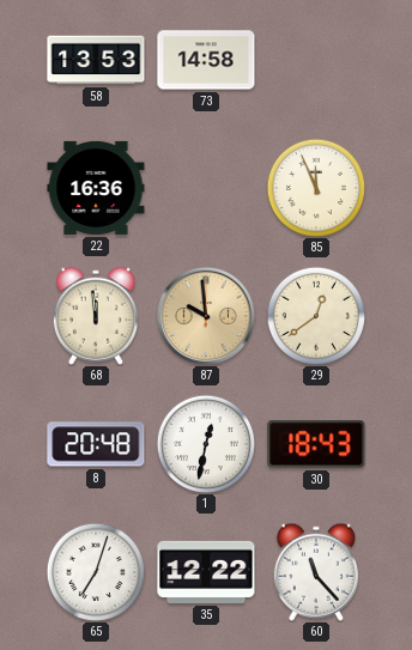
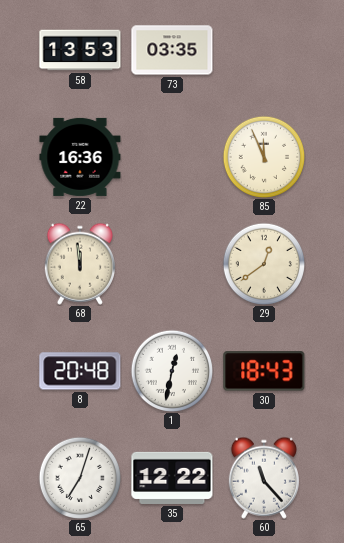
73: 14:58 -> 03:35
87: 9:59 -> none
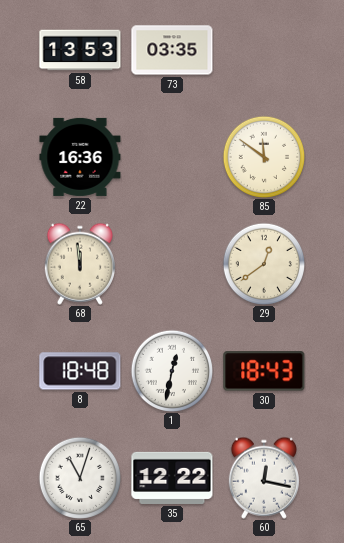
85: 11:56 -> 11:51
8: 20:48 -> 18:48
65: 7:03 -> 11:03
60: 11:23 -> 12:17
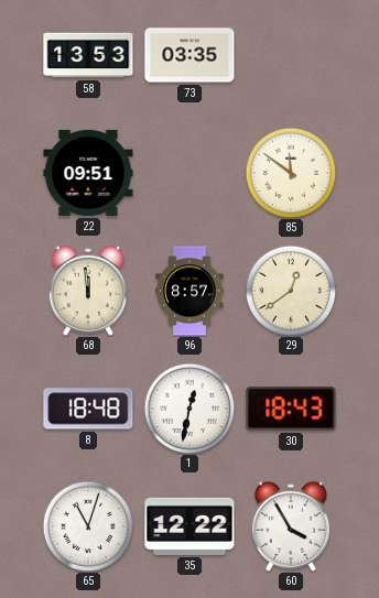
22: 16:36 -> 09:51
96: none -> 8:57
60: 12:17 -> 3:55
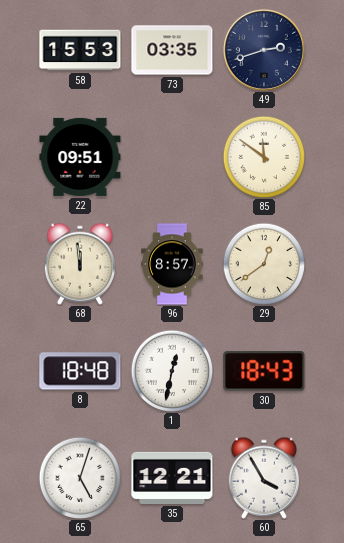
58: 13:53 -> 15:53
49: none -> 2:42
65: 11:03 -> 5:03
35: 12:22 -> 12:21
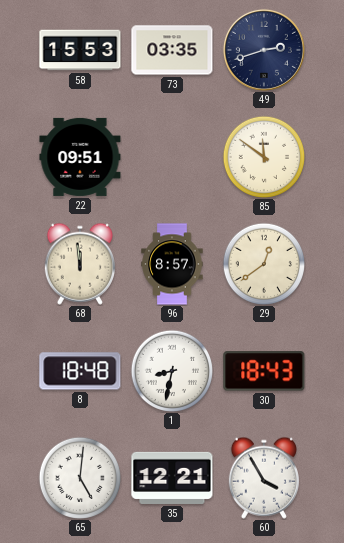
1: 12:32 -> 8:32
65: 5:03 -> 5:01
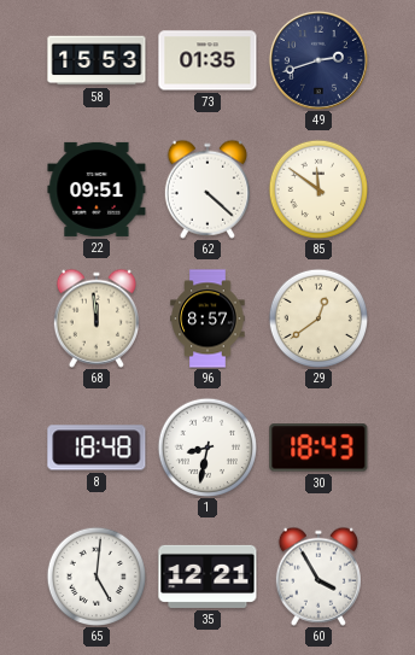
73: 03:35 -> 01:35
62: none -> 4:22
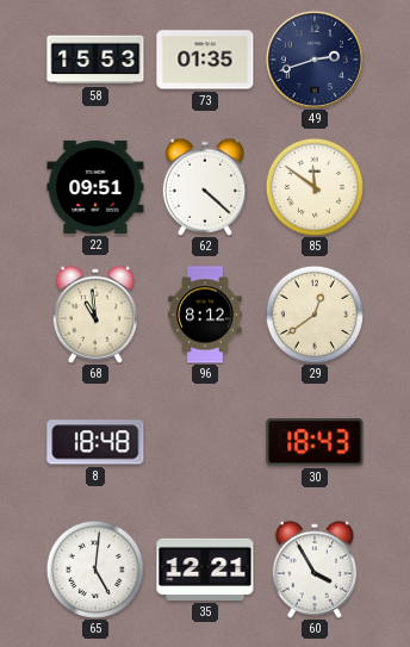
68: 11:59 -> 10:59
96: 8:57 -> 8:12
1: 8:32 -> none
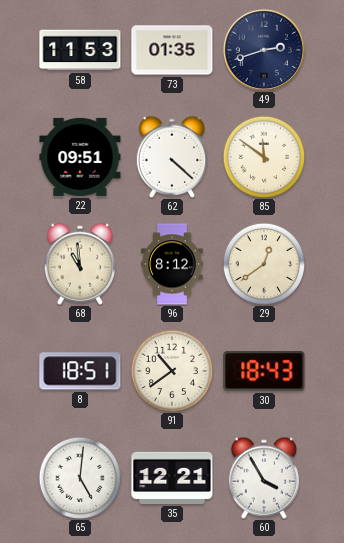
58: 15:53 -> 11:53
8: 18:48 -> 18:51
91: none -> 10:39
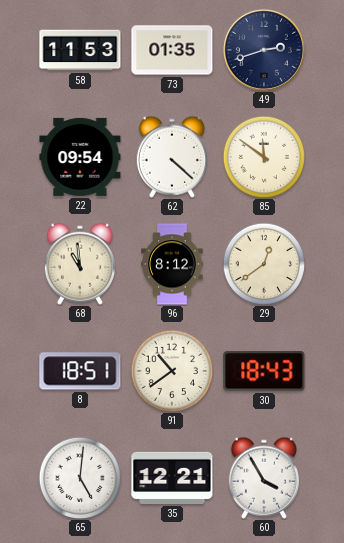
22: 09:51 -> 09:54
